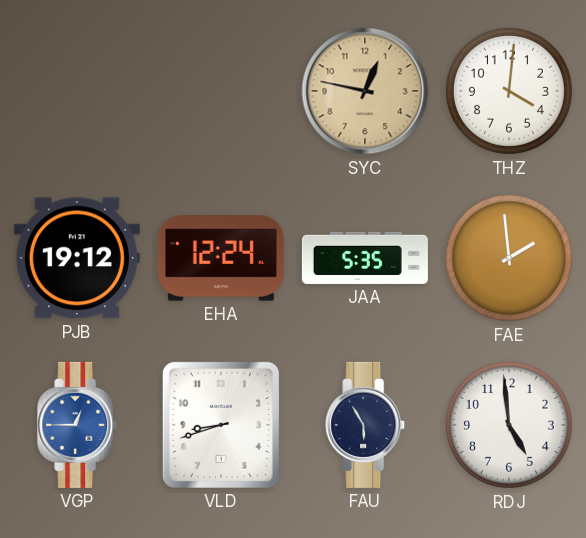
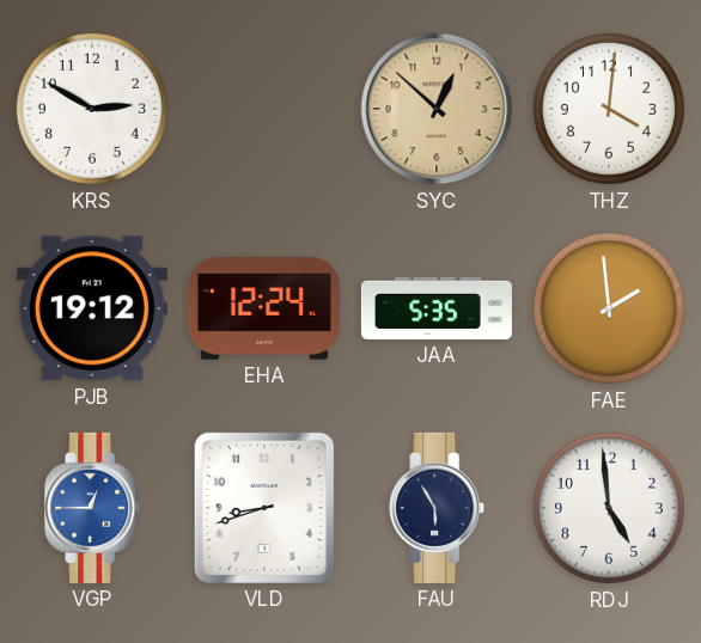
KRS: none -> 2:50
SYC: 12:47 -> 12:52
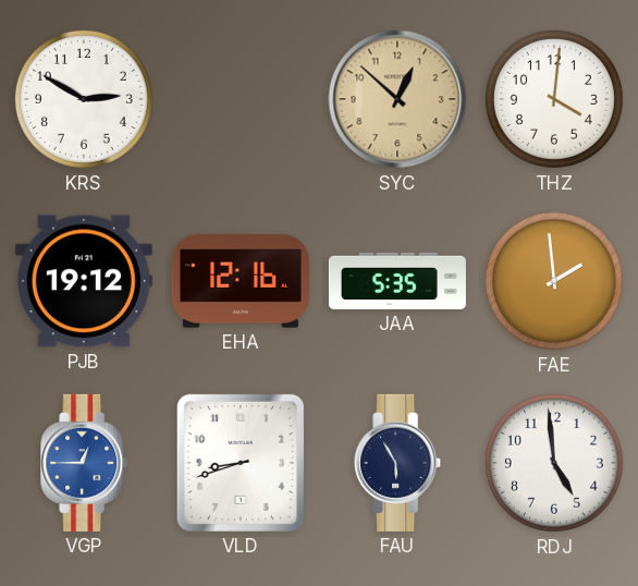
EHA: 12:24 -> 12:16
